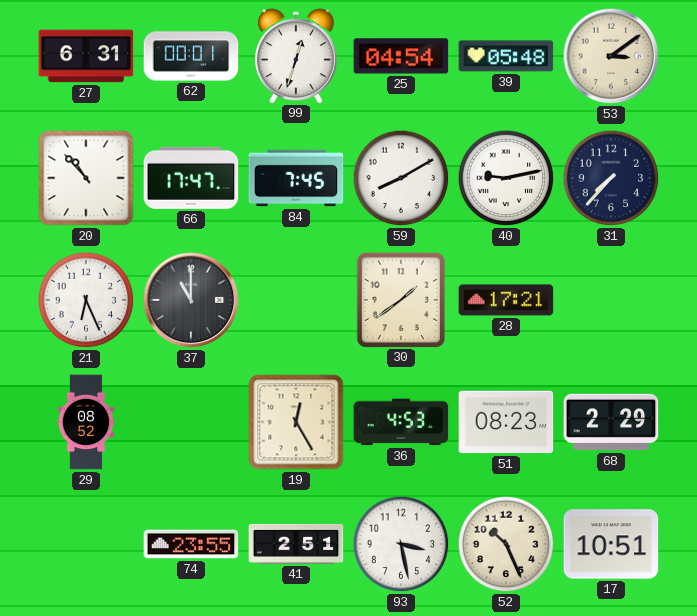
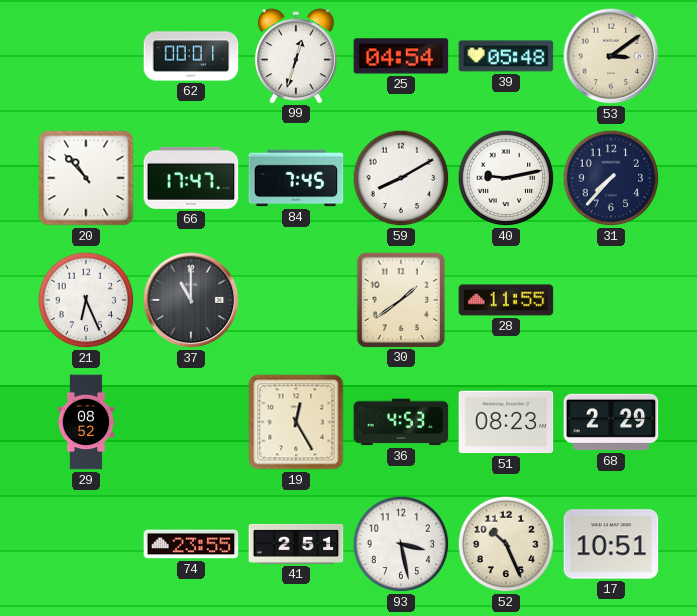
27: 6:31 -> none
28: 17:21 -> 11:55
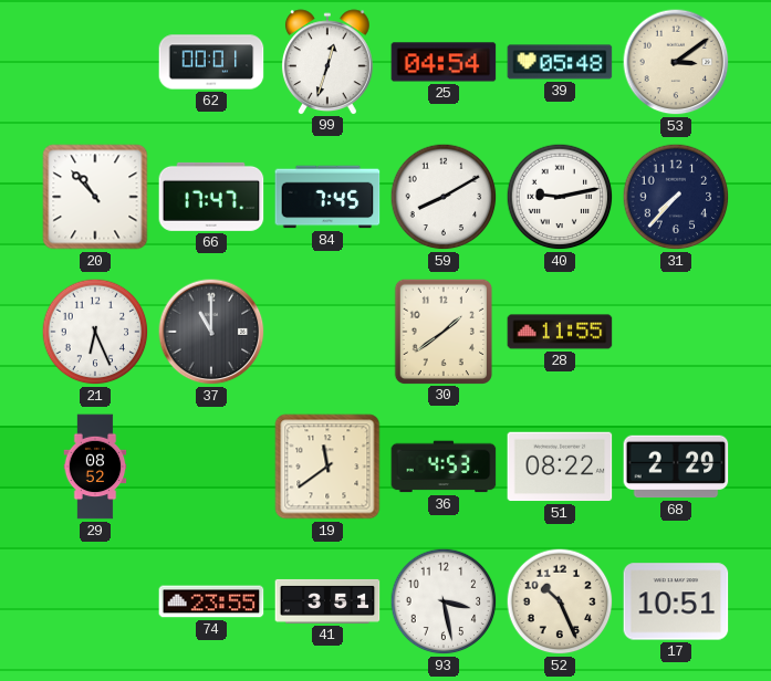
19: 12:25 -> 11:39
51: 08:23 -> 08:22
41: 2:51 -> 3:51
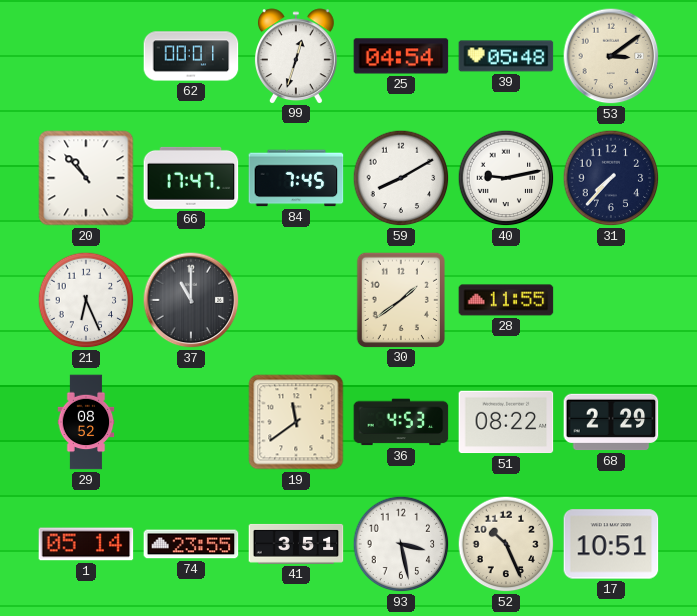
1: none -> 05:14
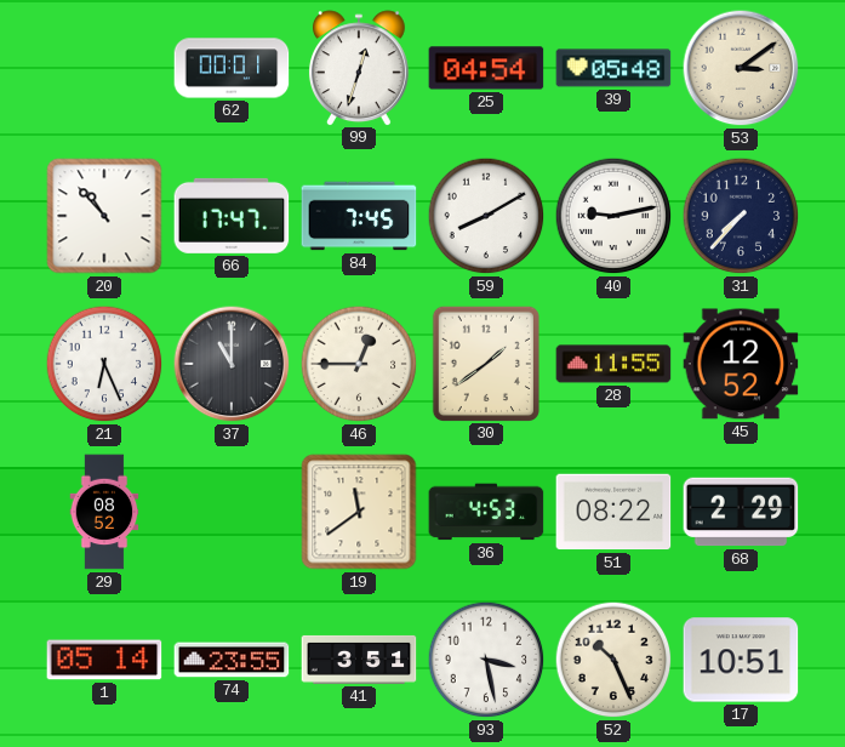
46: none -> 12:45
45: none -> 12:52
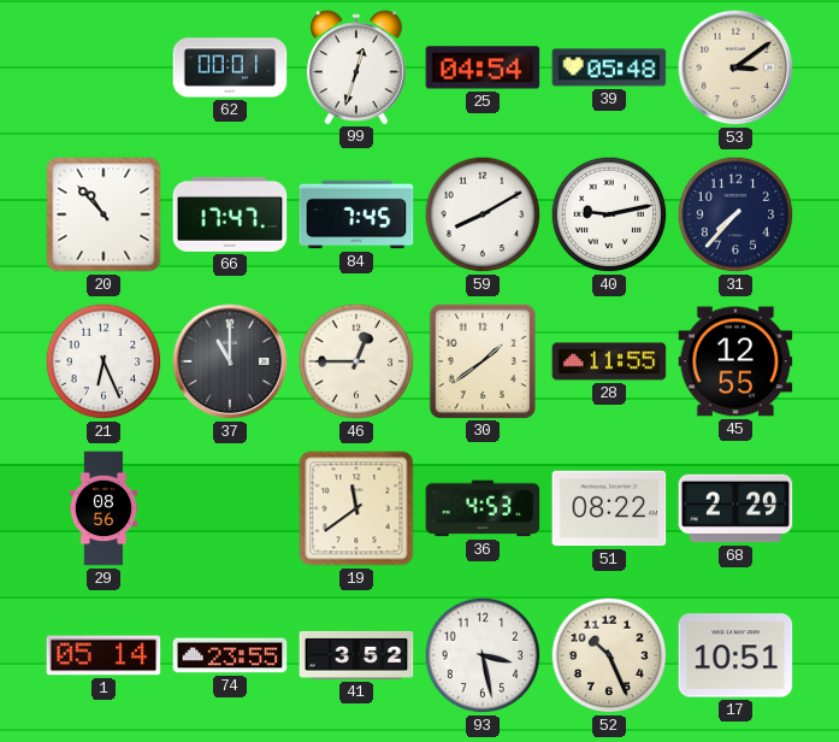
45: 12:52 -> 12:55
29: 08:52 -> 08:56
41: 3:51 -> 3:52
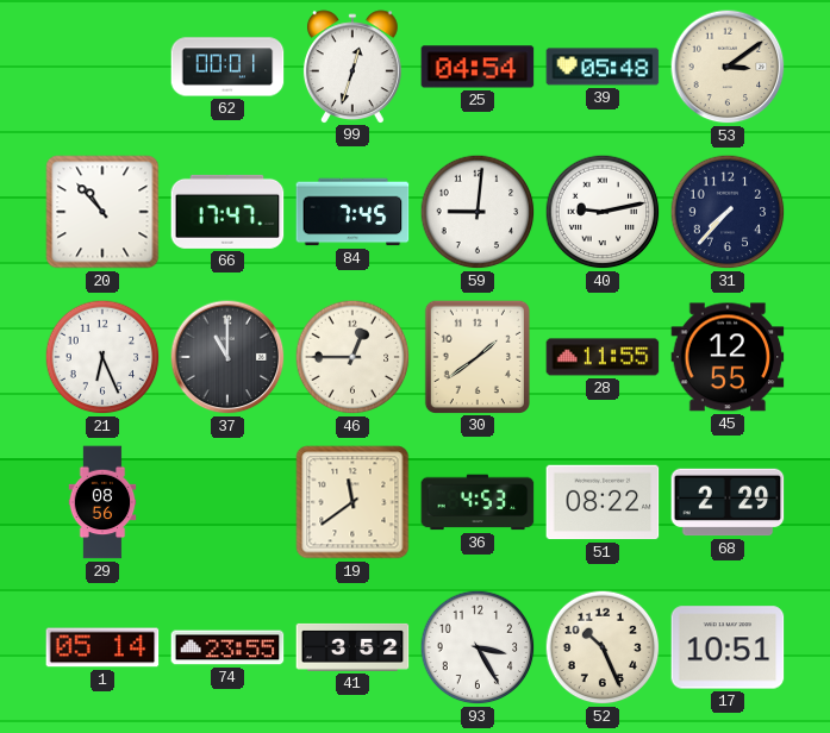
59: 8:10 -> 9:01
93: 3:28 -> 3:25
